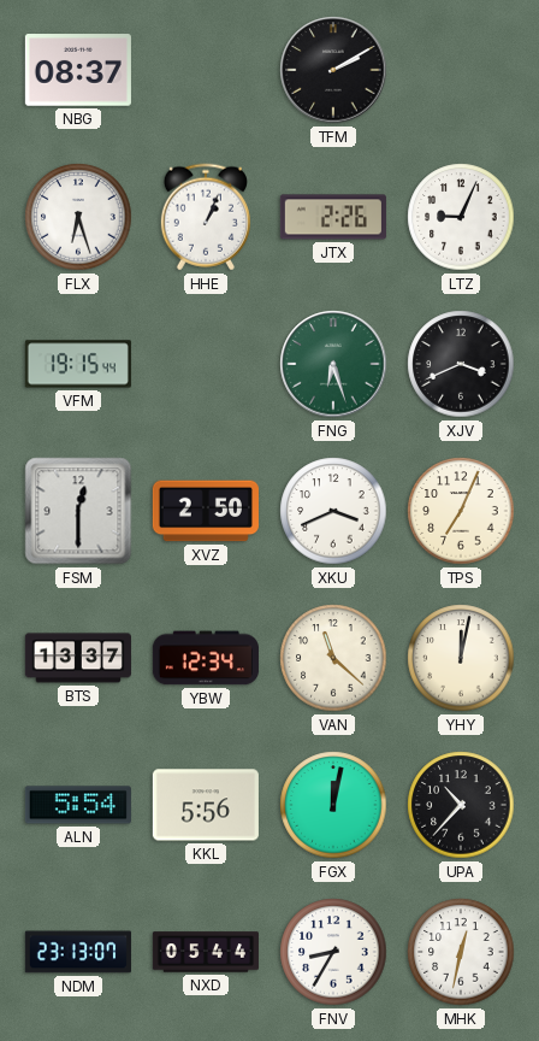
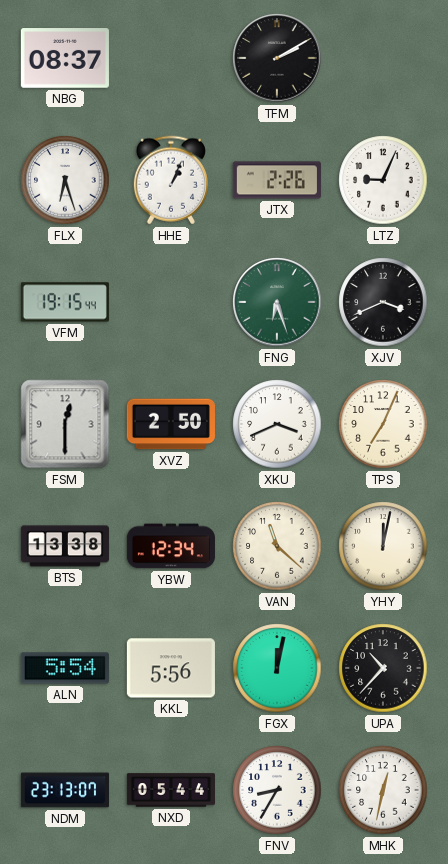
BTS: 13:37 -> 13:38
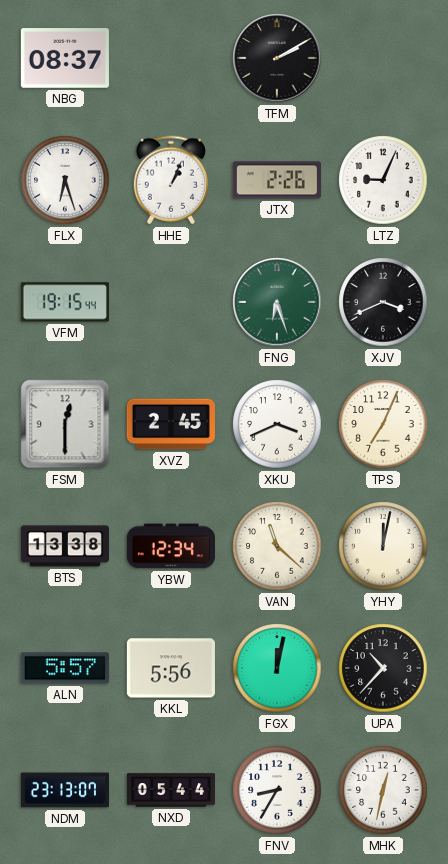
XVZ: 2:50 -> 2:45
ALN: 5:54 -> 5:57
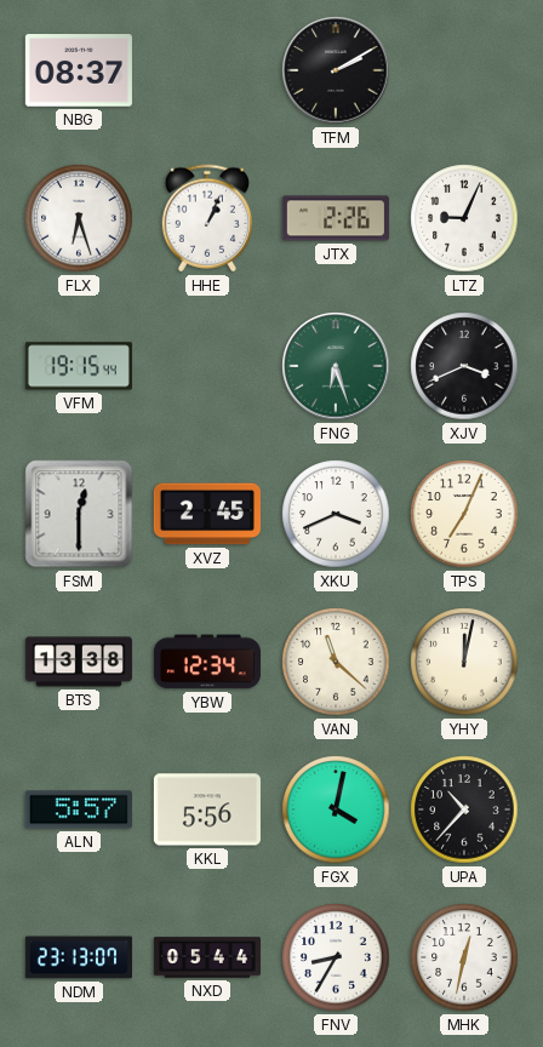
FGX: 12:02 -> 4:02
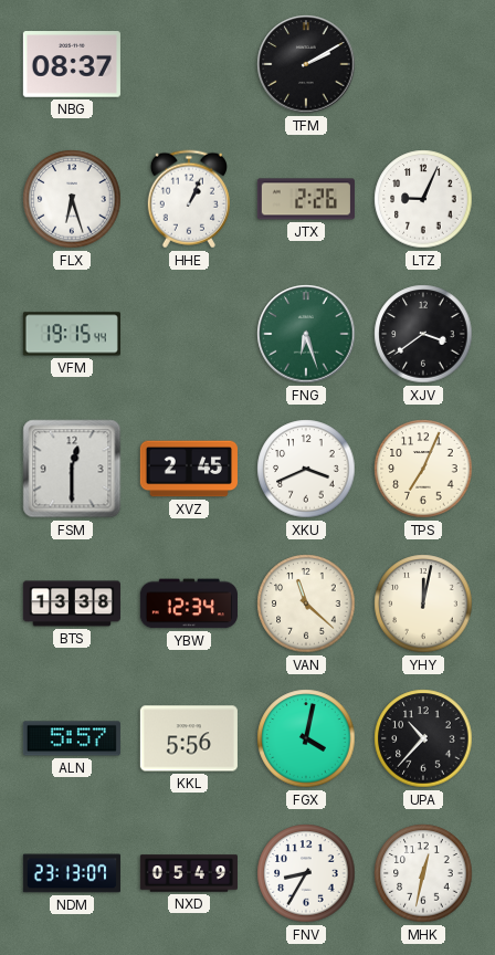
XJV: 3:41 -> 3:39
NXD: 05:44 -> 05:49
